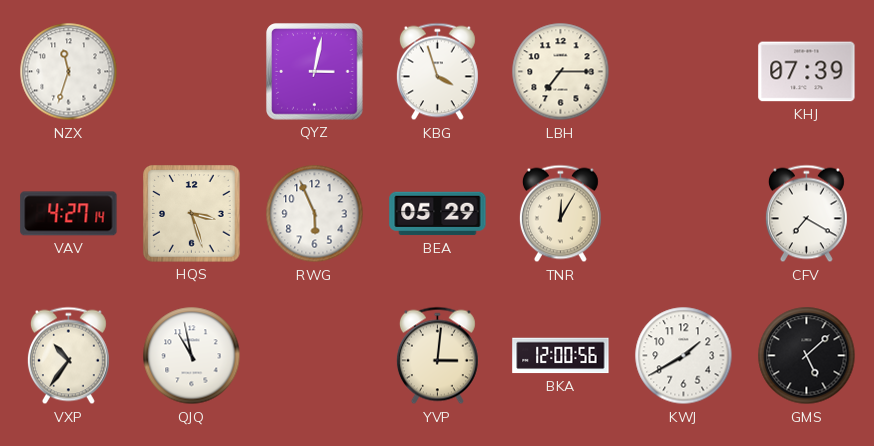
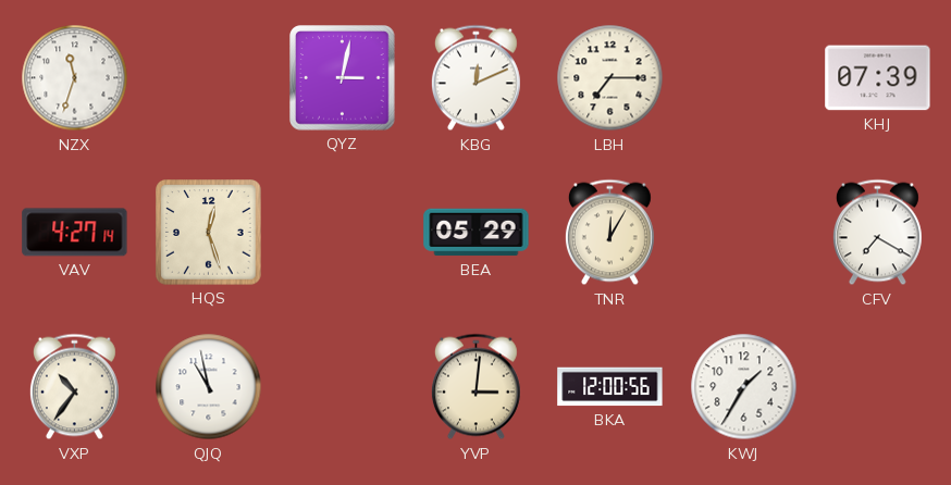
KBG: 3:57 -> 12:11
HQS: 3:27 -> 12:27
RWG: 5:56 -> none
KWJ: 1:40 -> 1:35
GMS: 5:08 -> none
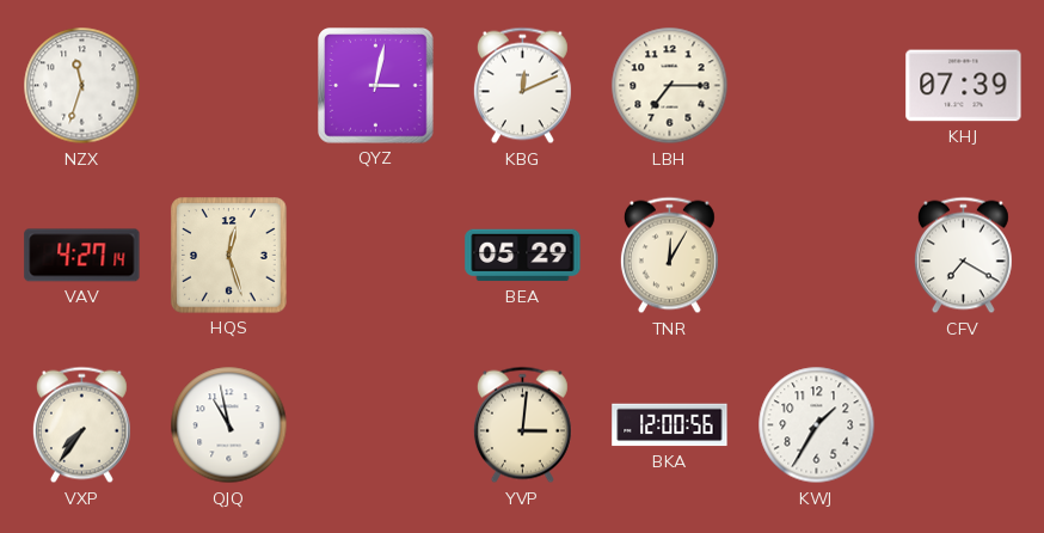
VXP: 10:36 -> 7:36
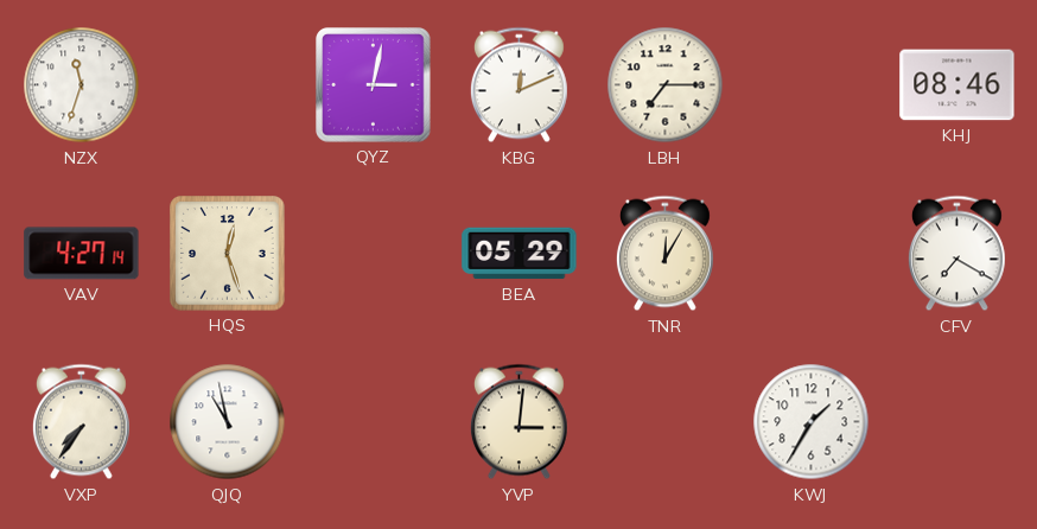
KHJ: 07:39 -> 08:46
BKA: 12:00 -> none
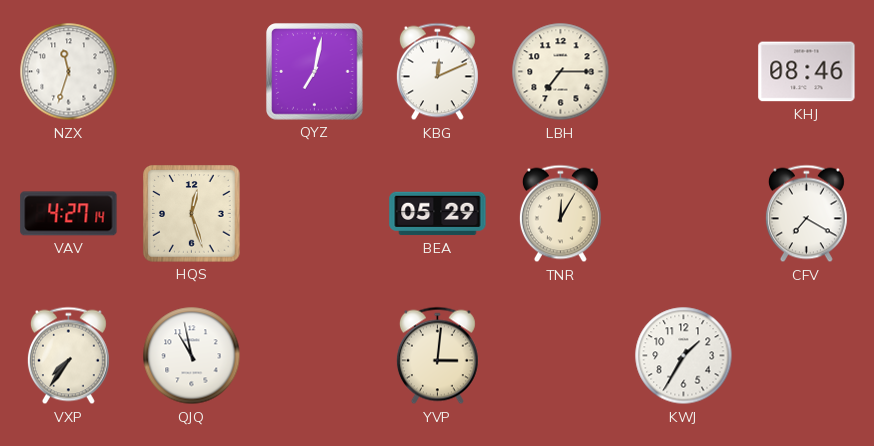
QYZ: 3:02 -> 7:02
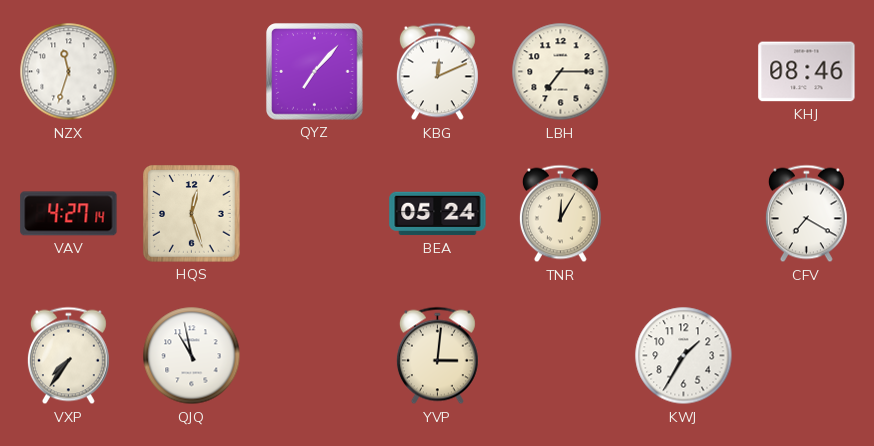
QYZ: 7:02 -> 7:07
BEA: 05:29 -> 05:24
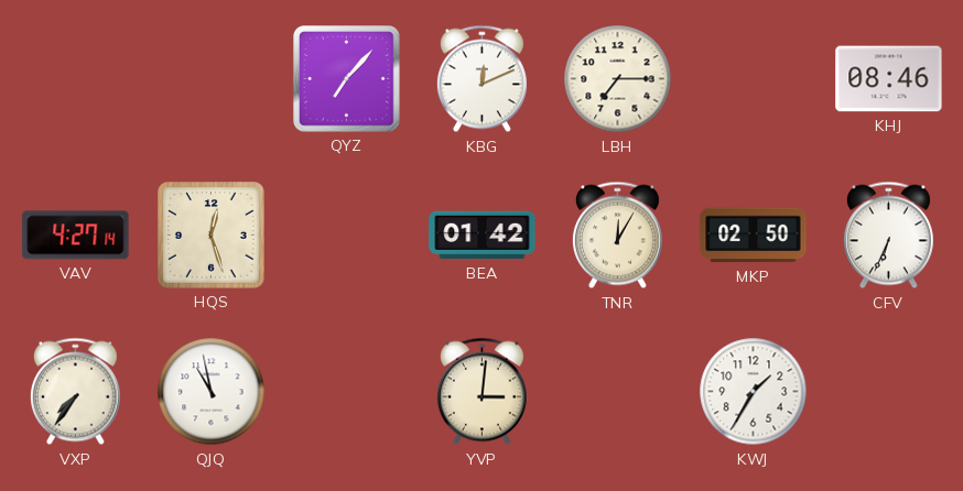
NZX: 11:33 -> none
BEA: 05:24 -> 01:42
MKP: none -> 02:50
CFV: 7:20 -> 6:34
